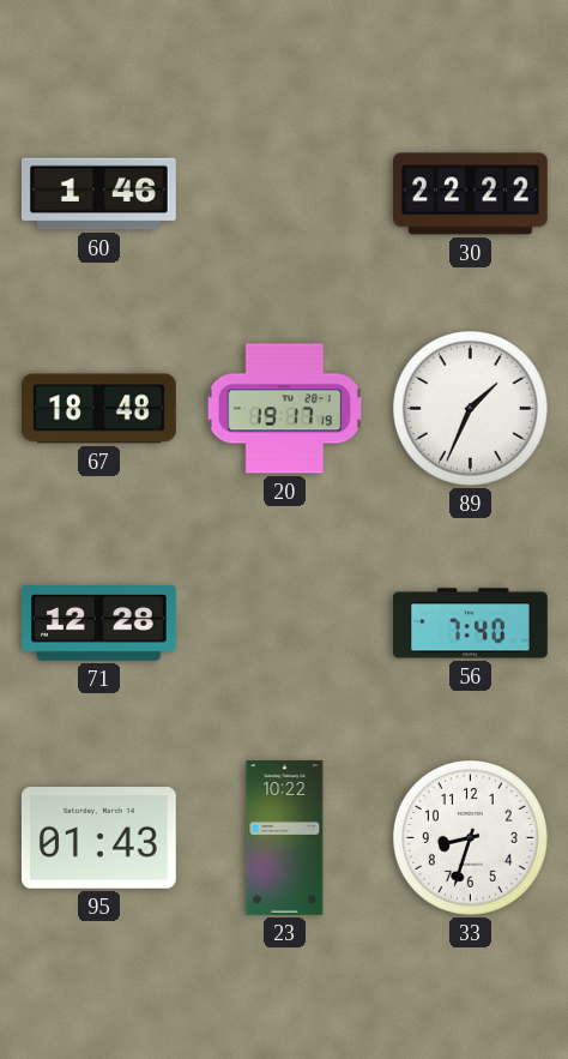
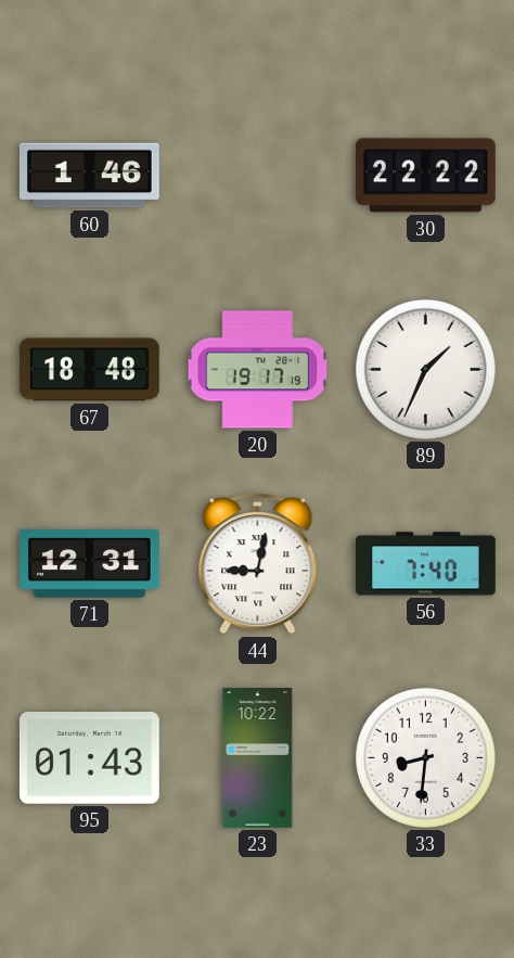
71: 12:28 -> 12:31
44: none -> 9:02
33: 8:33 -> 8:31
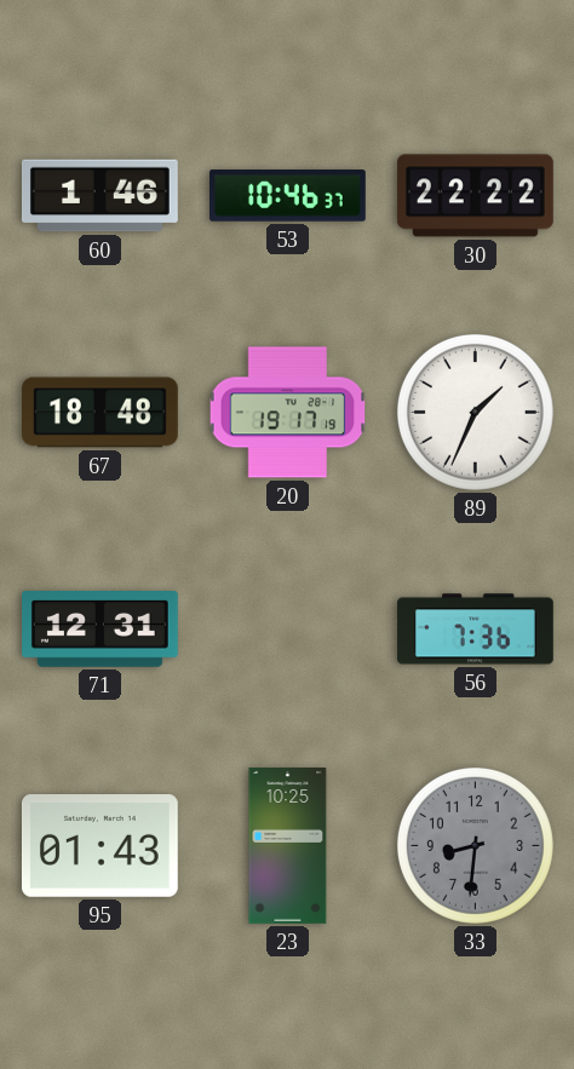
53: none -> 10:46
44: 9:02 -> none
56: 7:40 -> 7:36
23: 10:22 -> 10:25
33 dial: white -> grey
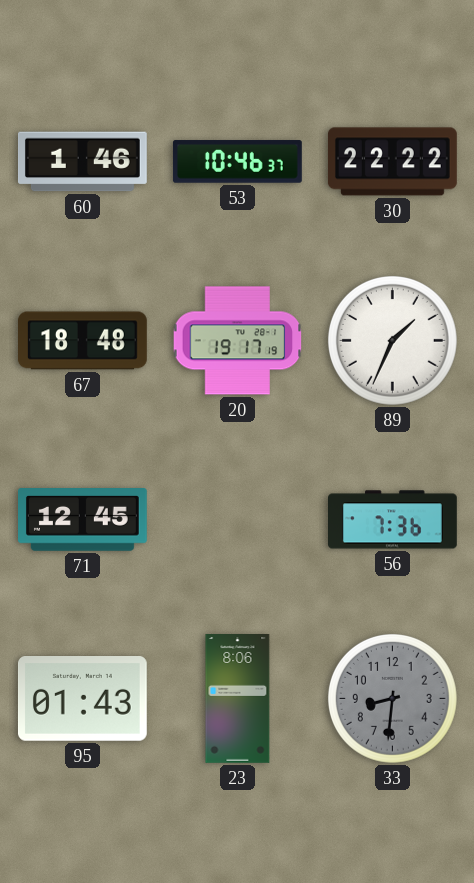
71: 12:31 -> 12:45
23: 10:25 -> 8:06
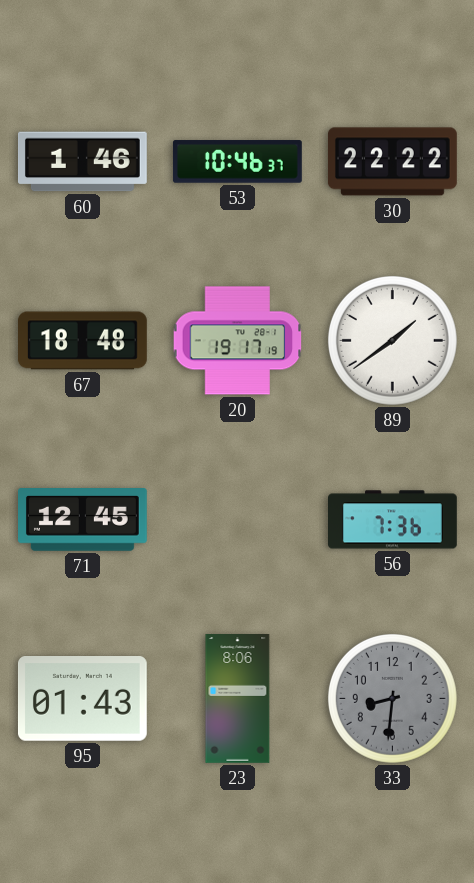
89: 1:34 -> 1:39
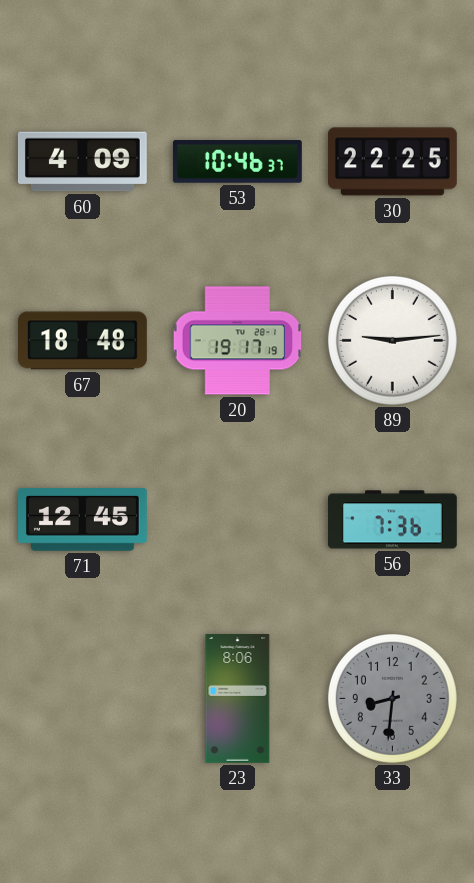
60: 1:46 -> 4:09
30: 22:22 -> 22:25
89: 1:39 -> 9:14
95: 01:43 -> none
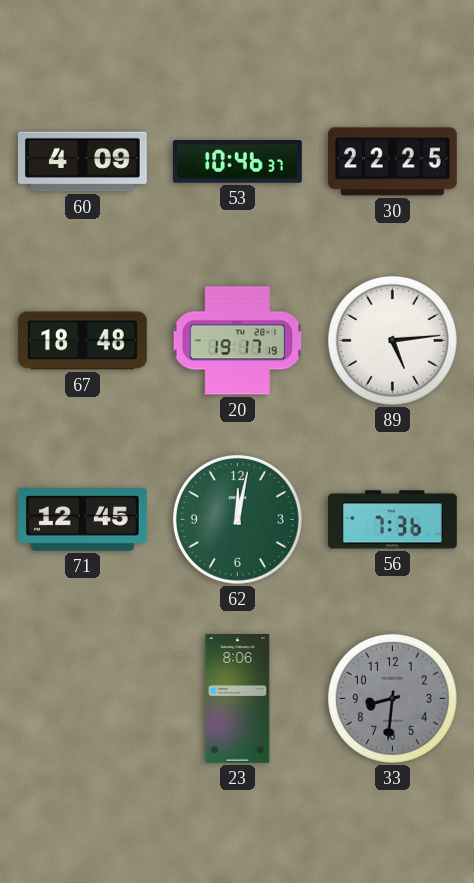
89: 9:14 -> 5:14
62: none -> 12:02
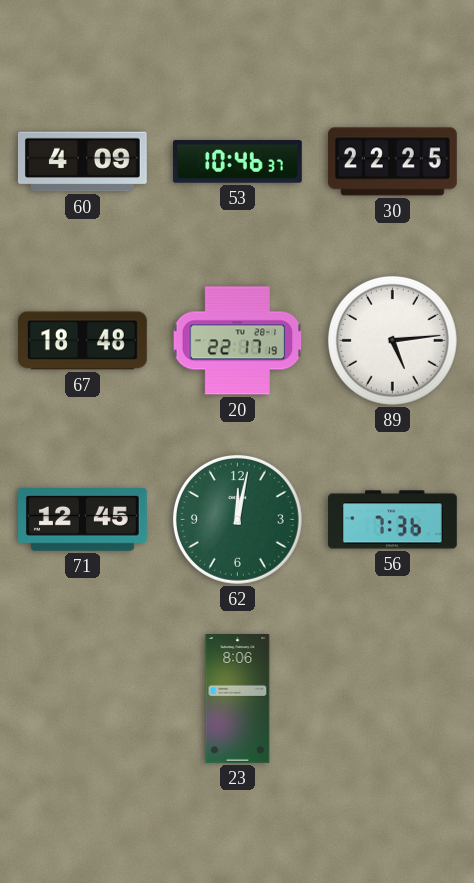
20: 19:17 -> 22:17
33: 8:31 -> none
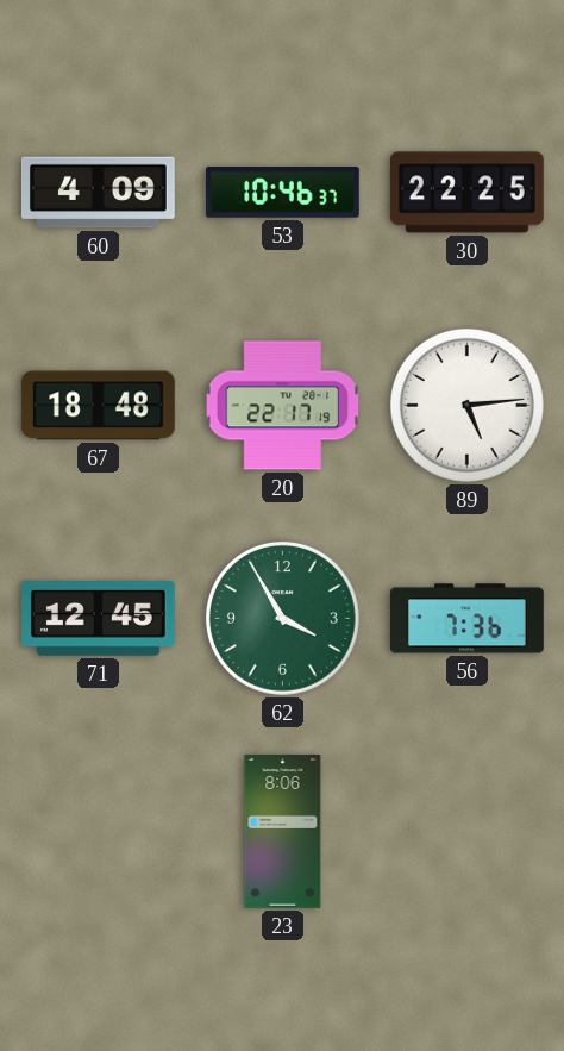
62: 12:02 -> 3:55
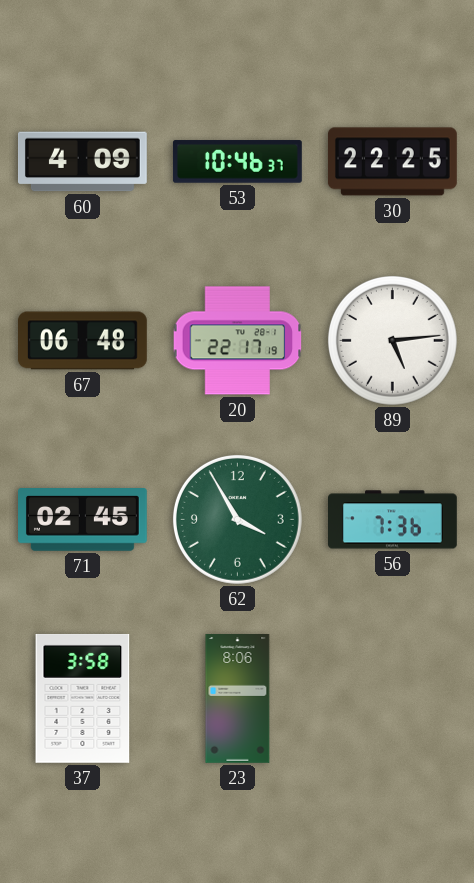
67: 18:48 -> 06:48
71: 12:45 -> 02:45
37: none -> 3:58
